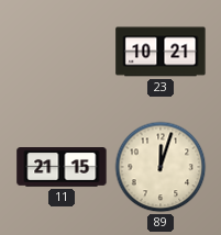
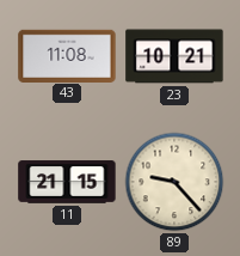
43: none -> 11:08
89: 12:03 -> 9:23
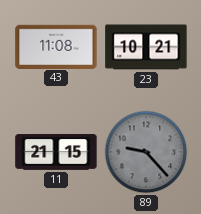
89 dial: cream -> grey
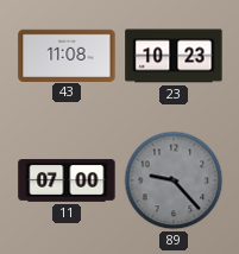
23: 10:21 -> 10:23
11: 21:15 -> 07:00
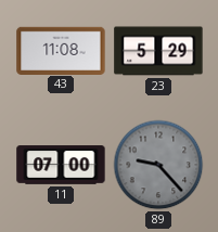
23: 10:23 -> 5:29
